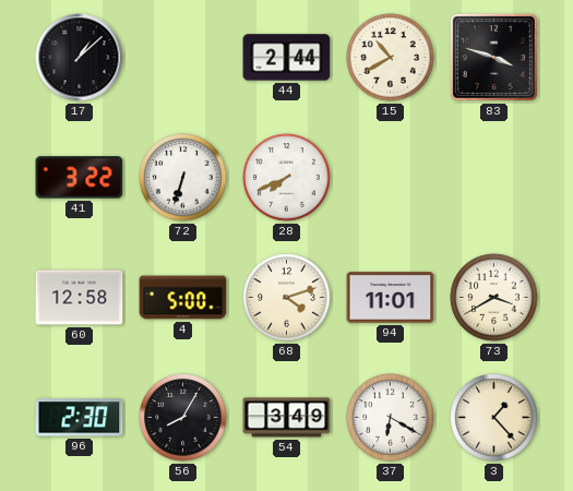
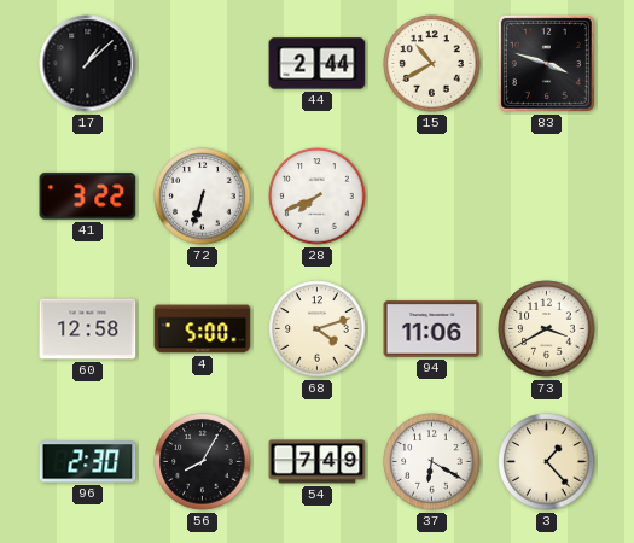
94: 11:01 -> 11:06
54: 3:49 -> 7:49
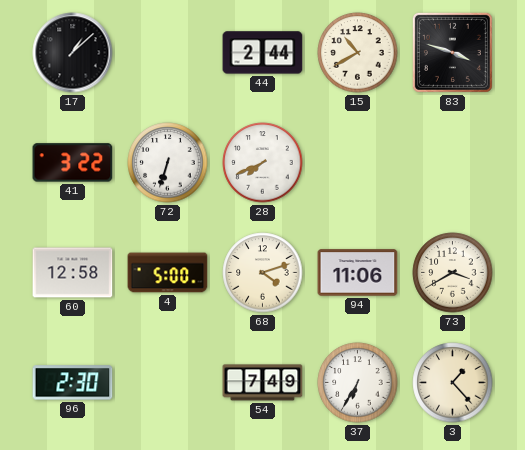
56: 8:05 -> none
37: 6:20 -> 6:35
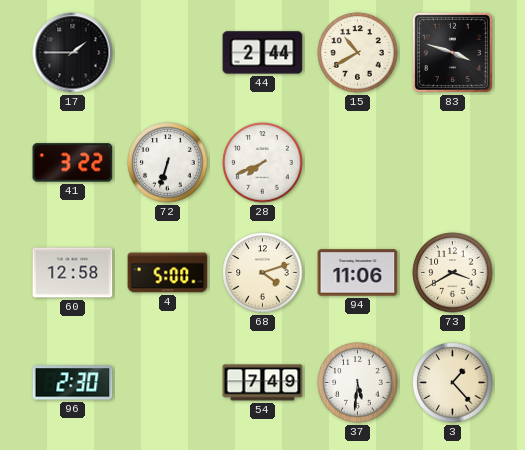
17: 1:08 -> 1:45
37: 6:35 -> 5:31
